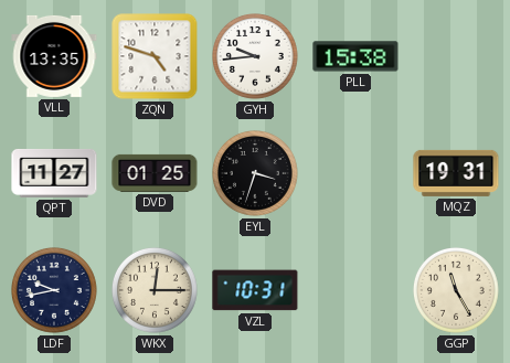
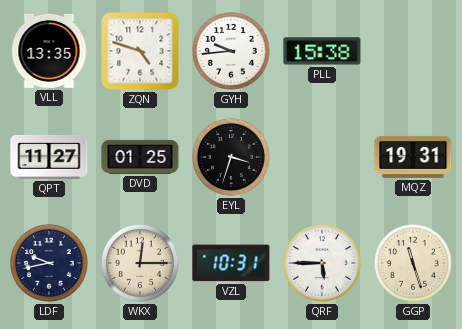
QRF: none -> 5:45
GGP: 11:25 -> 11:27
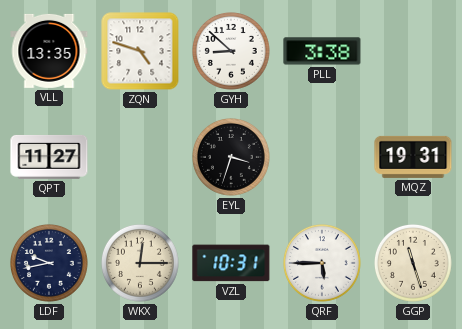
GYH: 9:44 -> 8:52
PLL: 15:38 -> 3:38
DVD: 01:25 -> none
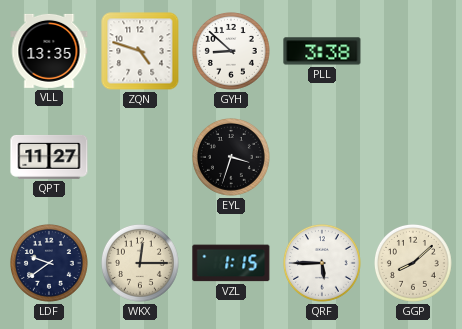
MQZ: 19:31 -> none
LDF: 9:43 -> 9:39
VZL: 10:31 -> 1:15
GGP: 11:27 -> 8:08
